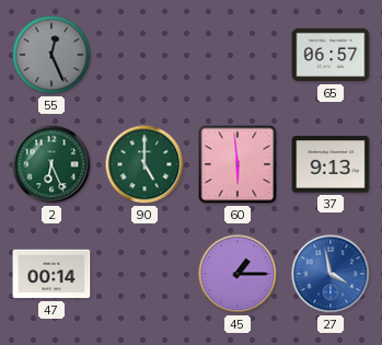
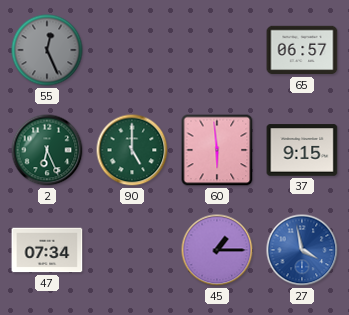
37: 9:13 -> 9:15
47: 00:14 -> 07:34
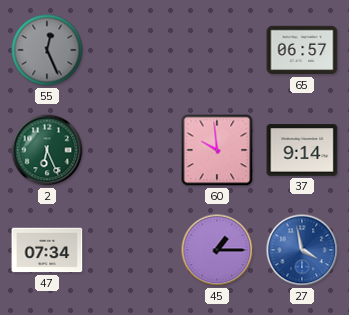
90: 5:00 -> none
60: 5:59 -> 9:59
37: 9:15 -> 9:14
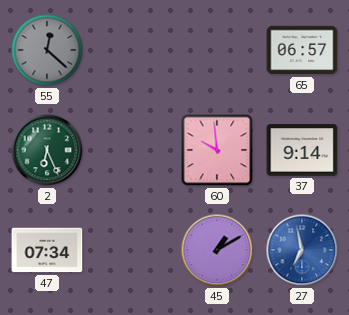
55: 12:26 -> 12:22
45: 1:15 -> 1:10
27: 3:58 -> 6:58
